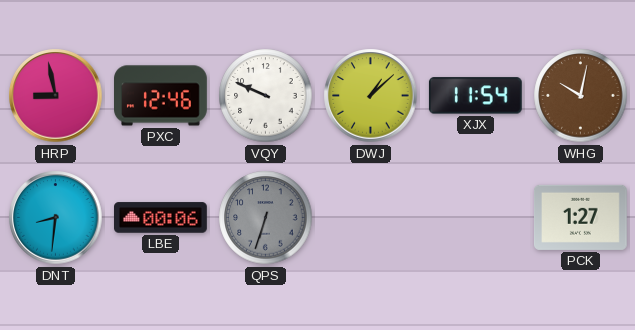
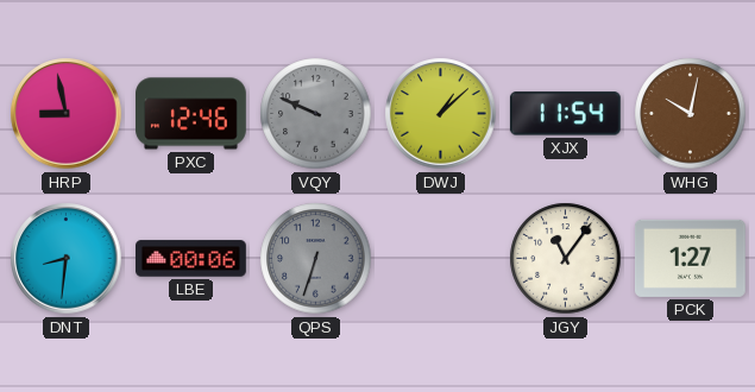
VQY dial: white -> grey
JGY: none -> 11:06
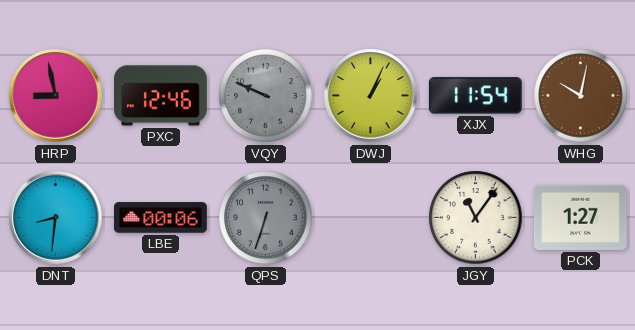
DWJ: 1:08 -> 1:04
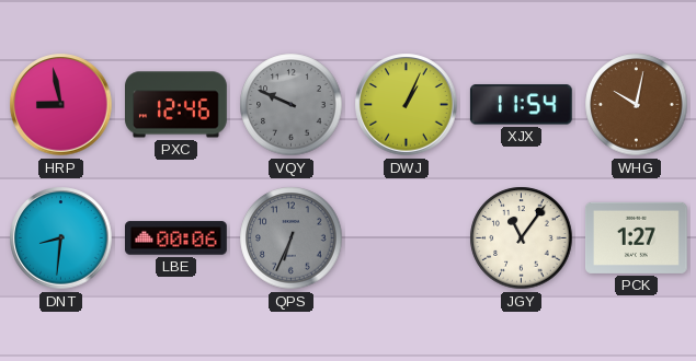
QPS: 6:33 -> 6:34
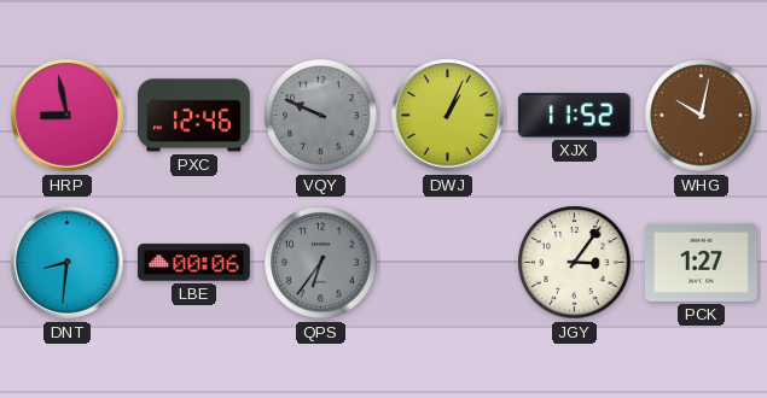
XJX: 11:54 -> 11:52
QPS: 6:34 -> 6:36
JGY: 11:06 -> 3:06
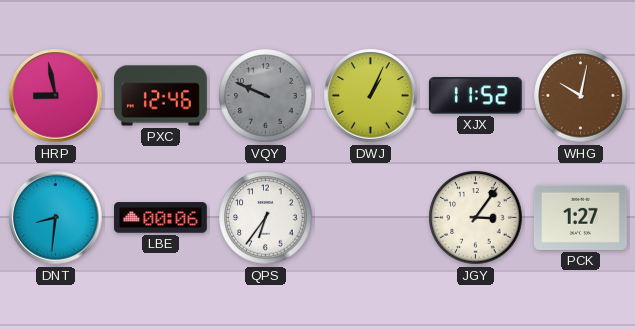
QPS dial: grey -> white
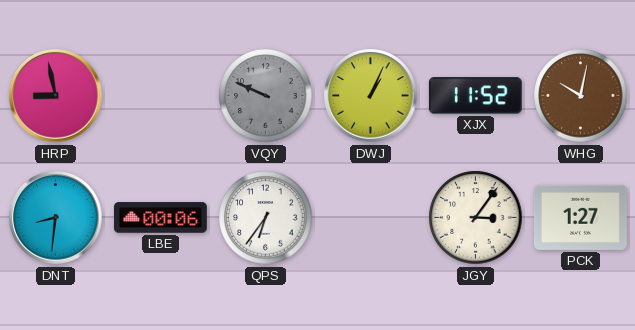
PXC: 12:46 -> none
